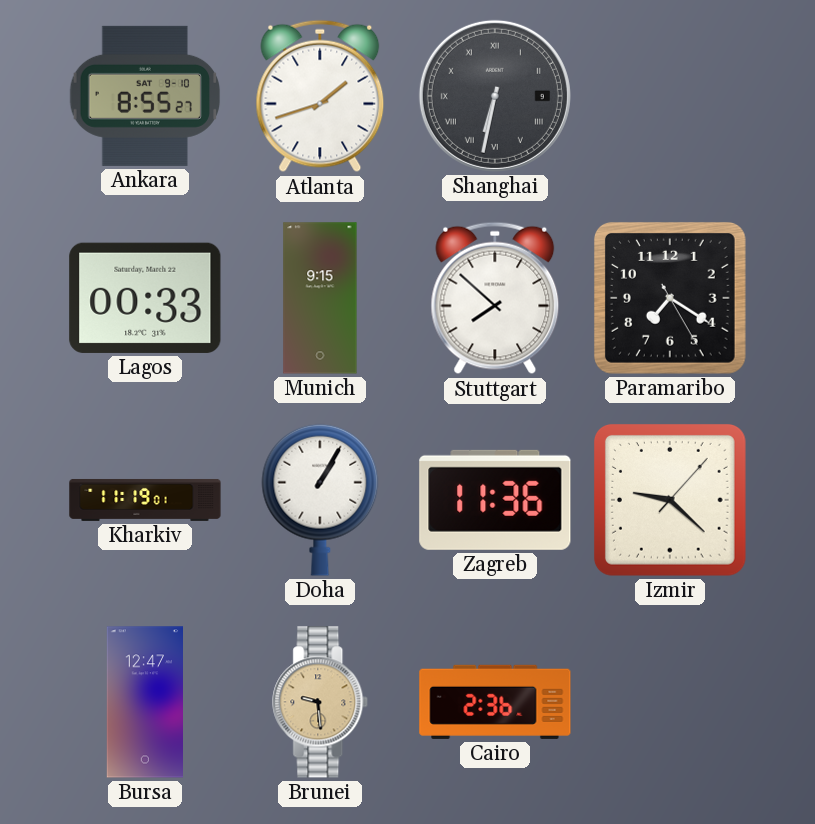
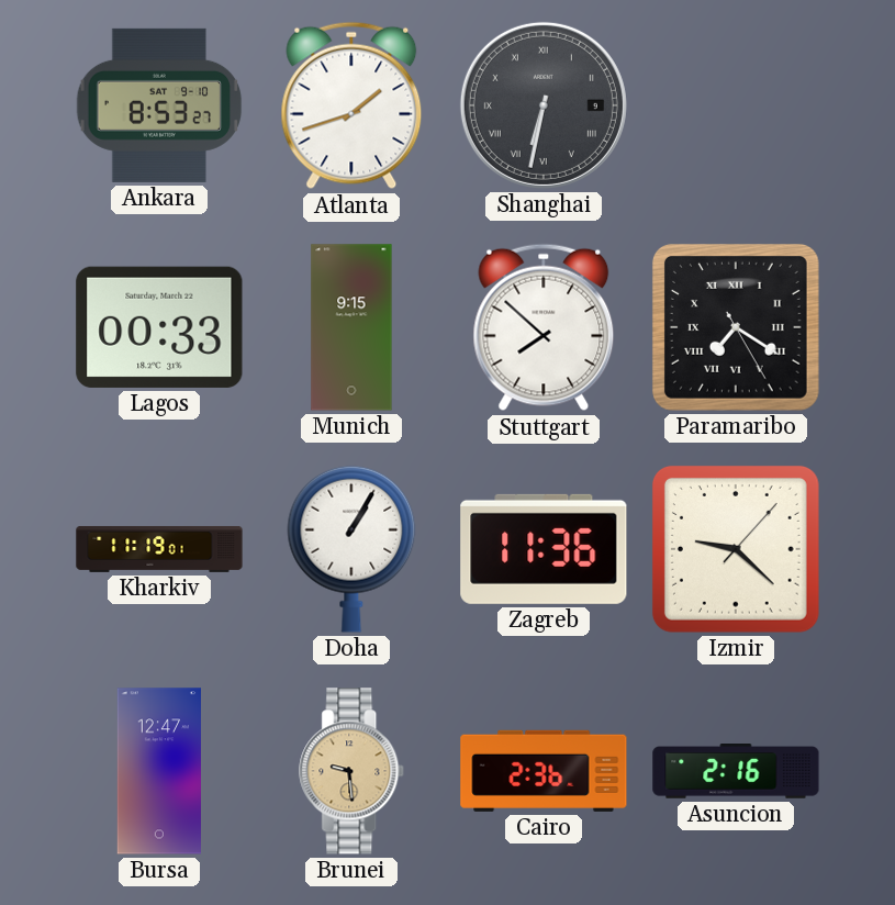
Ankara: 8:55 -> 8:53
Paramaribo numerals: Arabic -> Roman
Asuncion: none -> 2:16
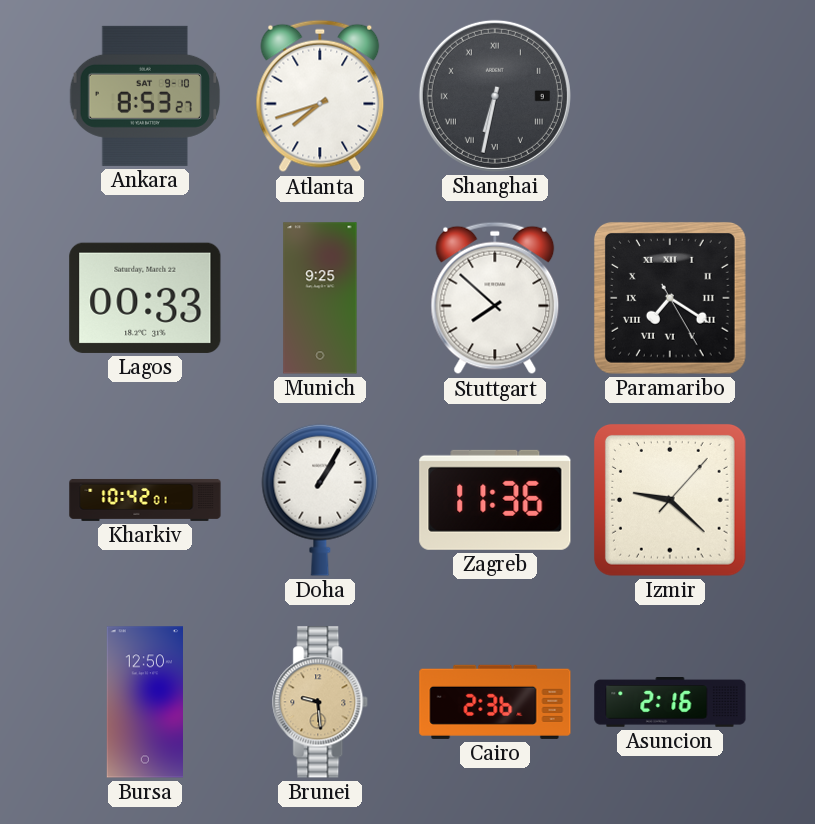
Atlanta: 1:42 -> 7:42
Munich: 9:15 -> 9:25
Kharkiv: 11:19 -> 10:42
Bursa: 12:47 -> 12:50
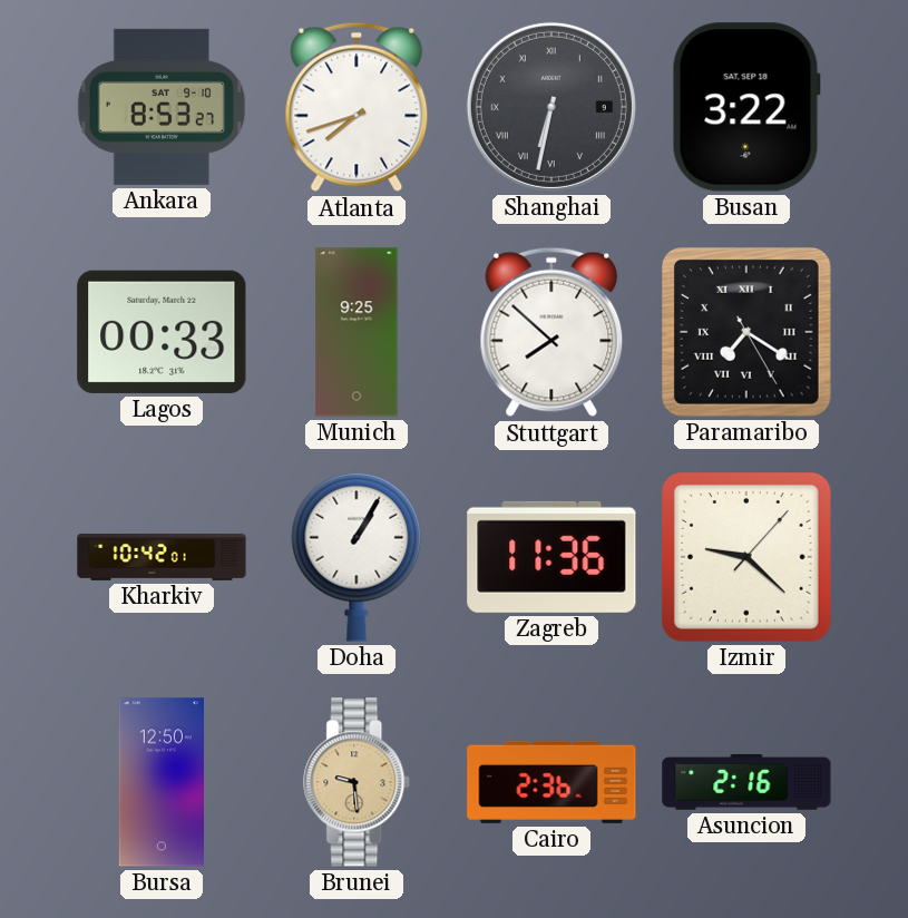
Busan: none -> 3:22
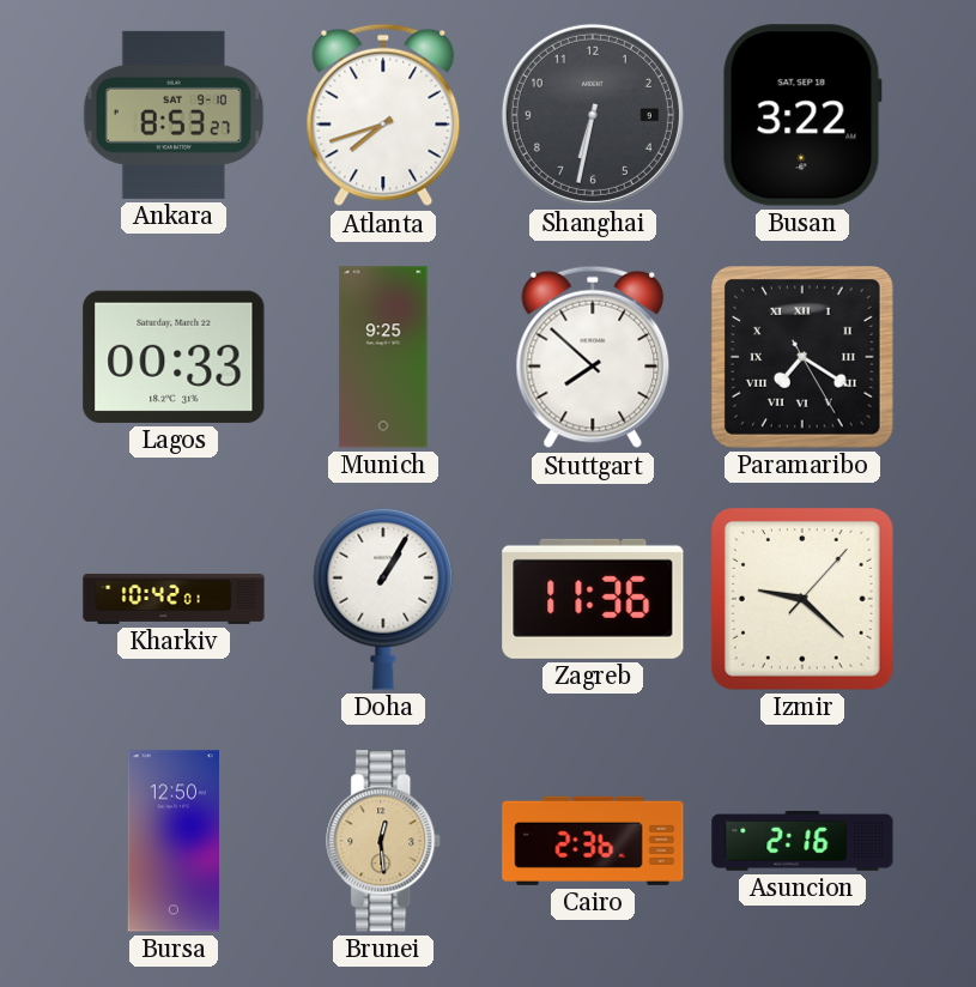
Shanghai numerals: Roman -> Arabic
Brunei: 9:29 -> 12:29
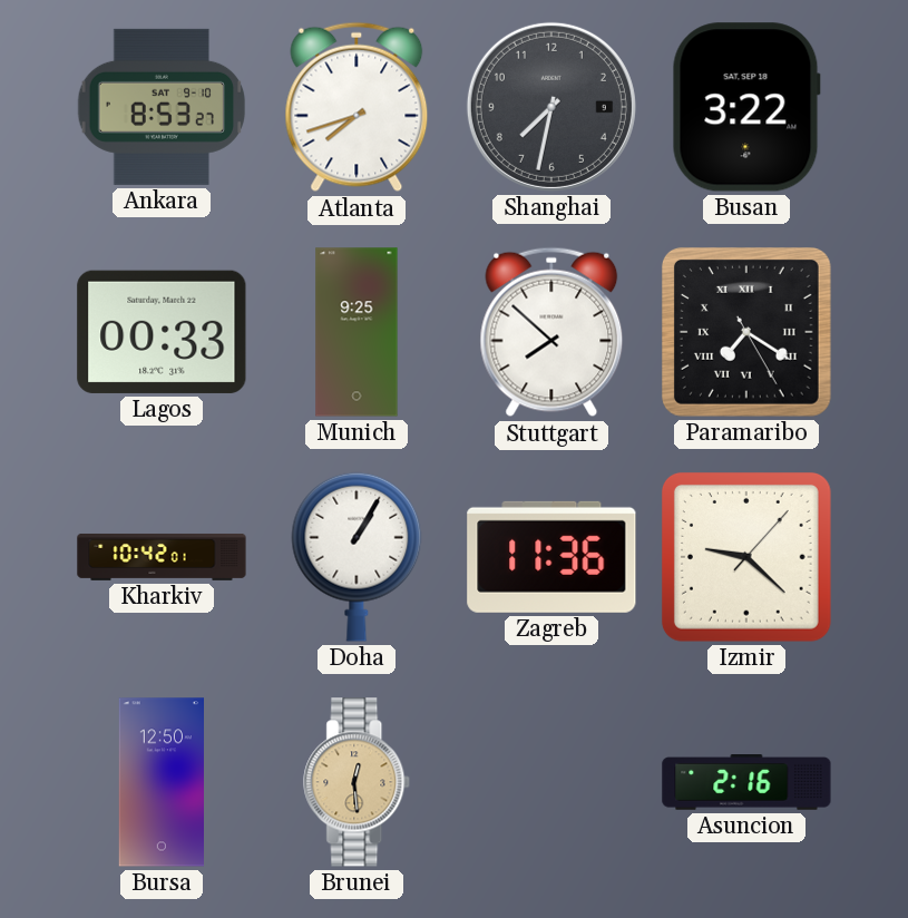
Shanghai: 6:32 -> 7:32
Cairo: 2:36 -> none
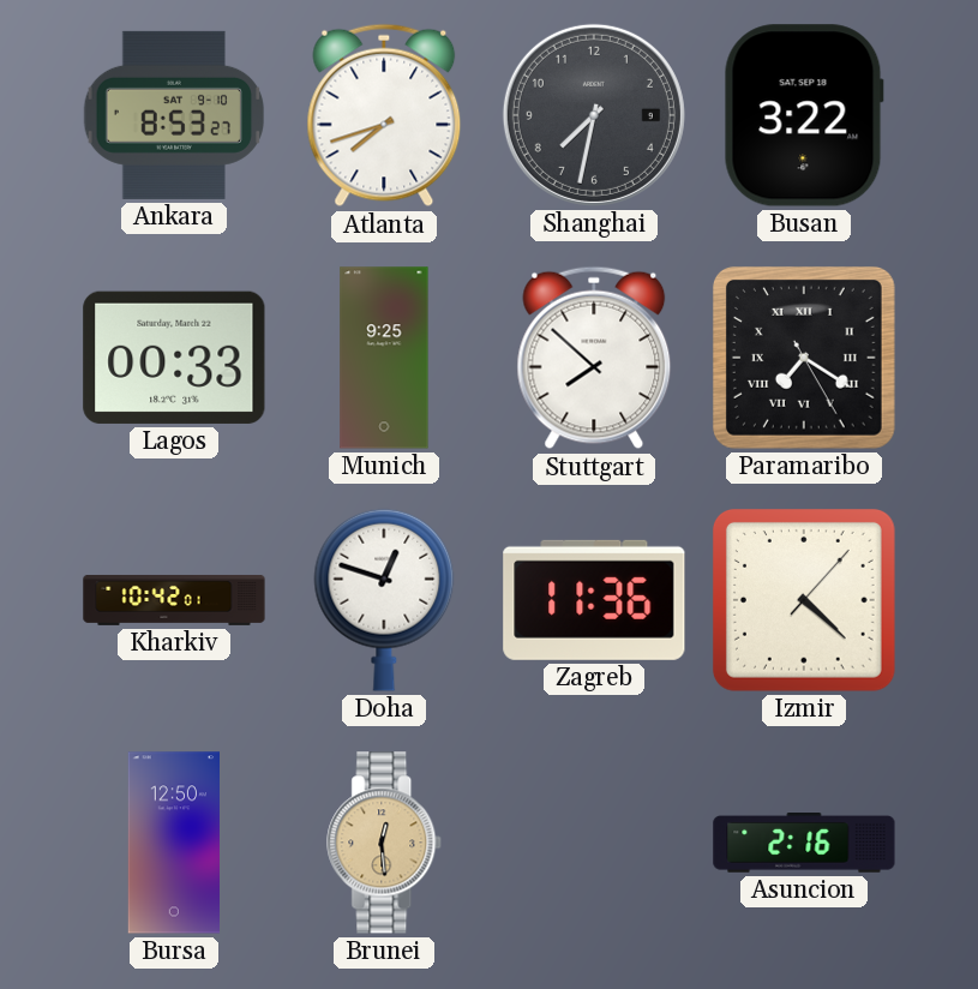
Doha: 1:05 -> 12:48
Izmir: 9:22 -> 4:22
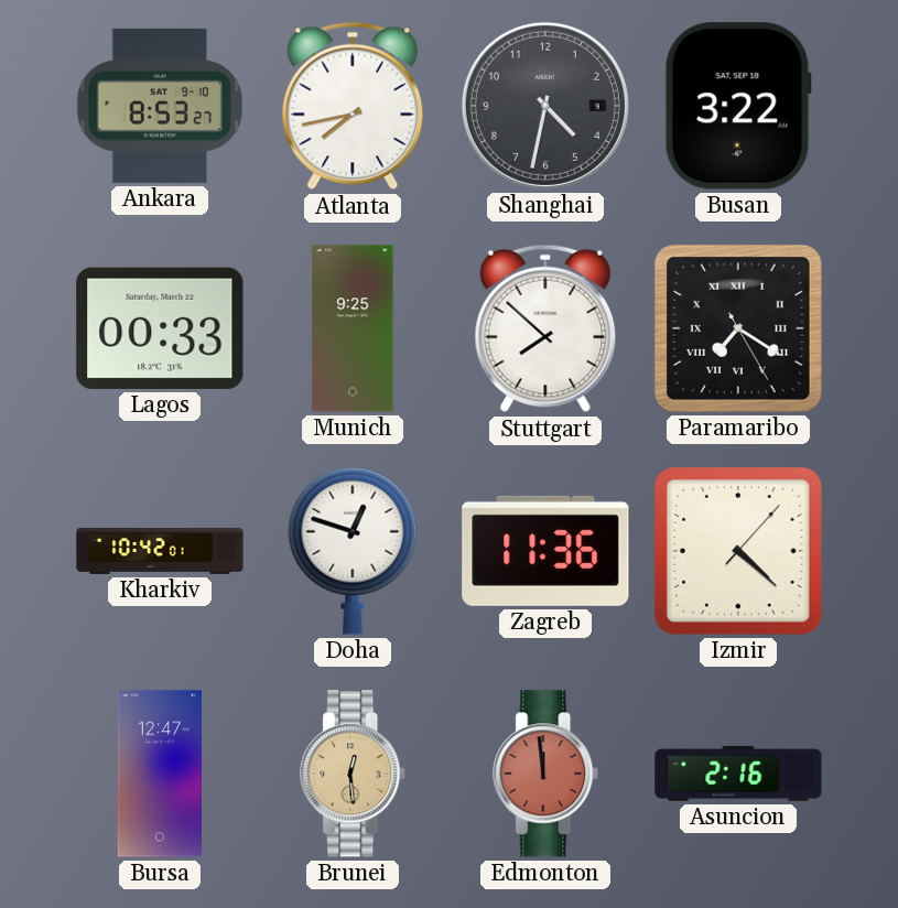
Atlanta: 7:42 -> 7:43
Shanghai: 7:32 -> 4:32
Bursa: 12:50 -> 12:47
Edmonton: none -> 11:59
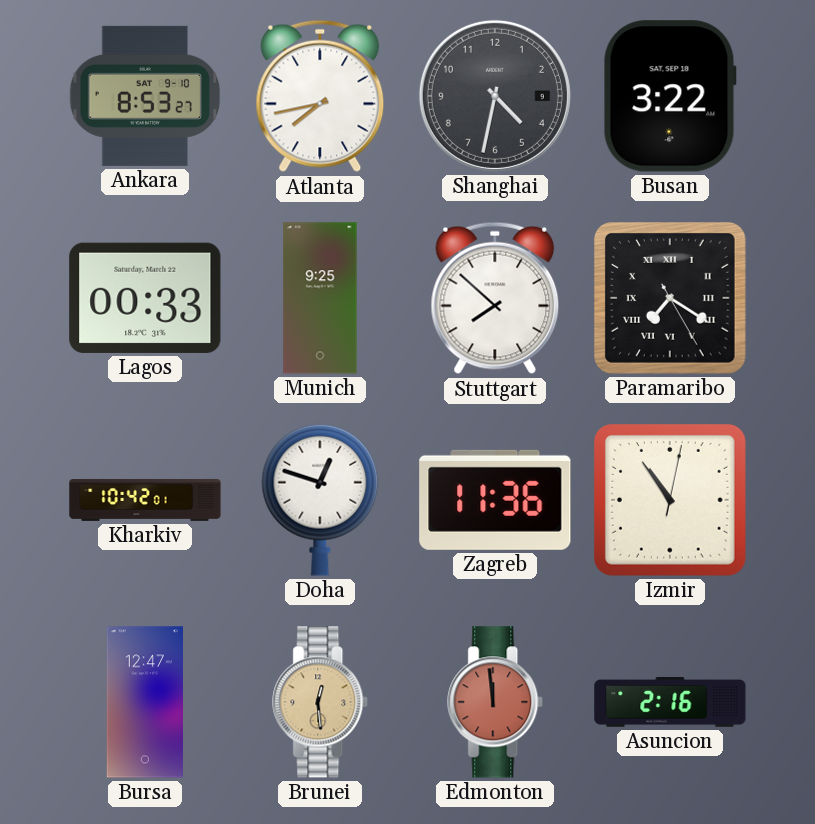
Izmir: 4:22 -> 10:54
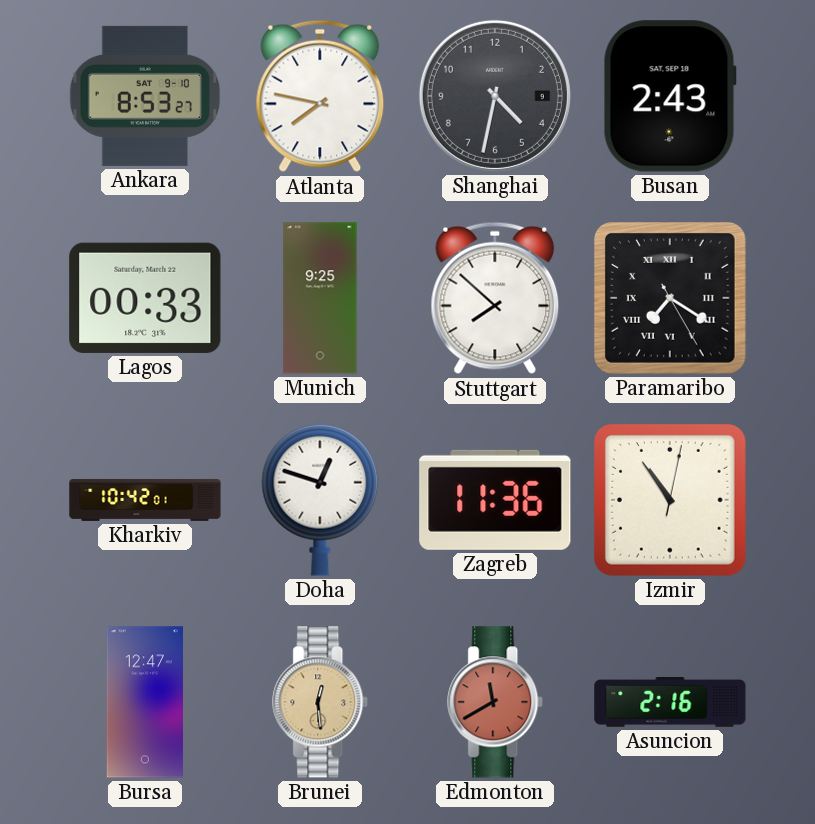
Atlanta: 7:43 -> 7:47
Busan: 3:22 -> 2:43
Edmonton: 11:59 -> 11:40
